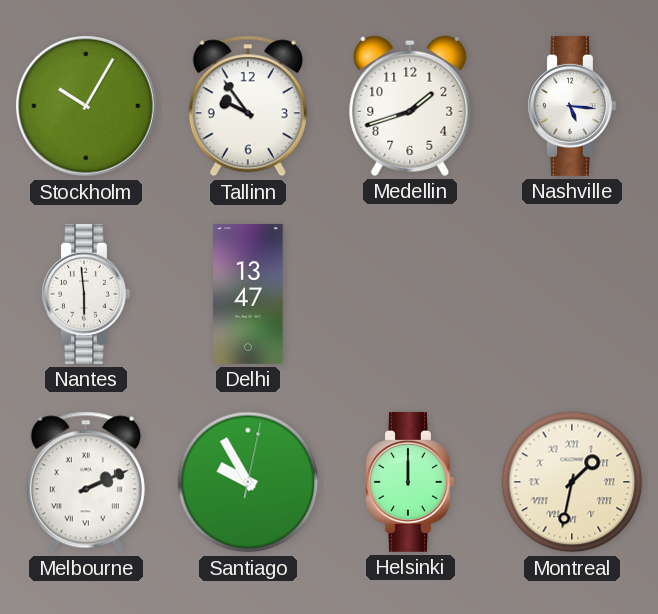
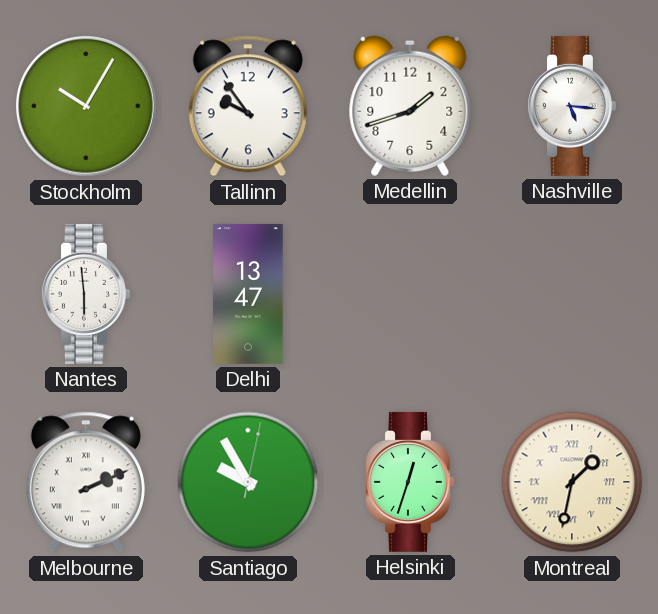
Helsinki: 12:00 -> 12:33
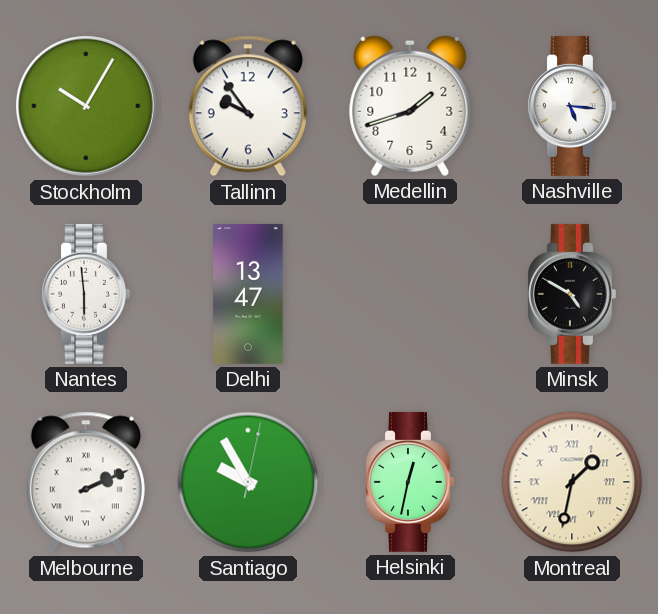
Minsk: none -> 4:50
Helsinki: 12:33 -> 12:32
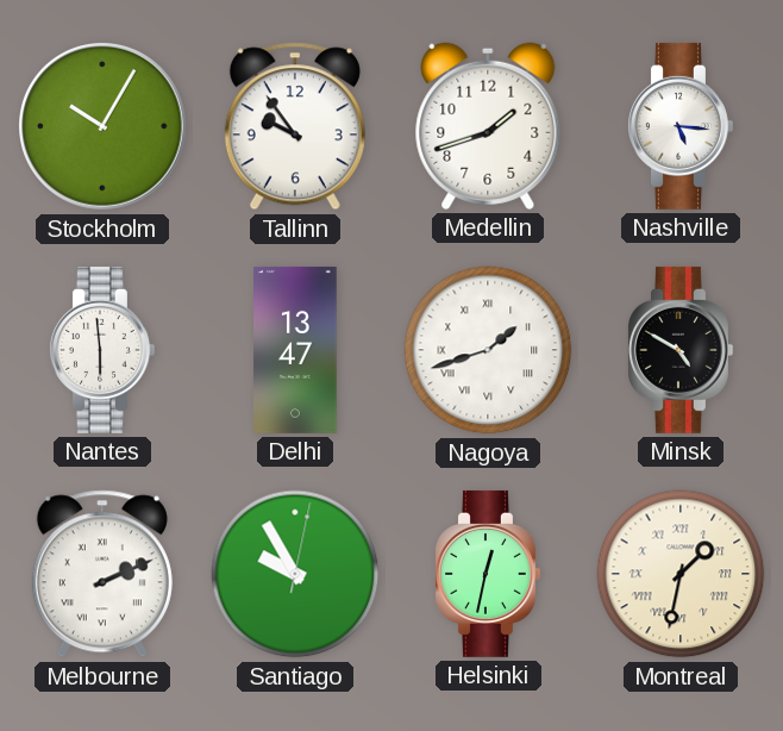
Nagoya: none -> 1:42
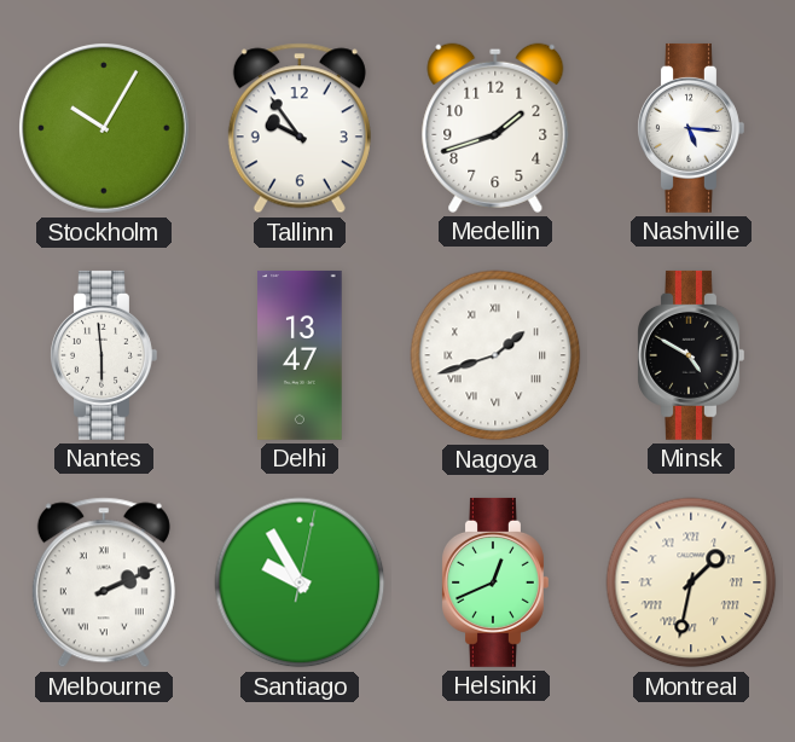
Helsinki: 12:32 -> 12:41
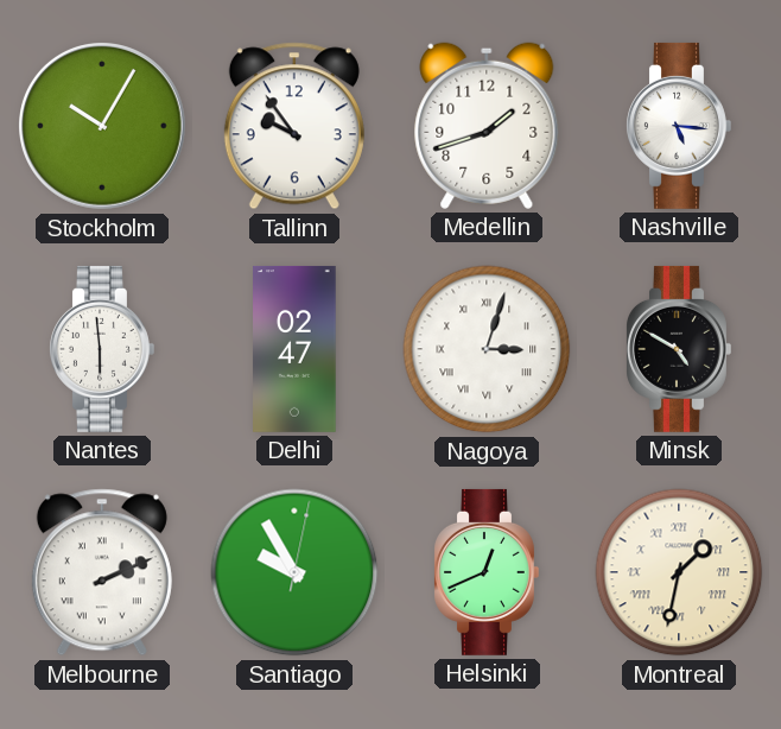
Delhi: 13:47 -> 02:47
Nagoya: 1:42 -> 3:03
